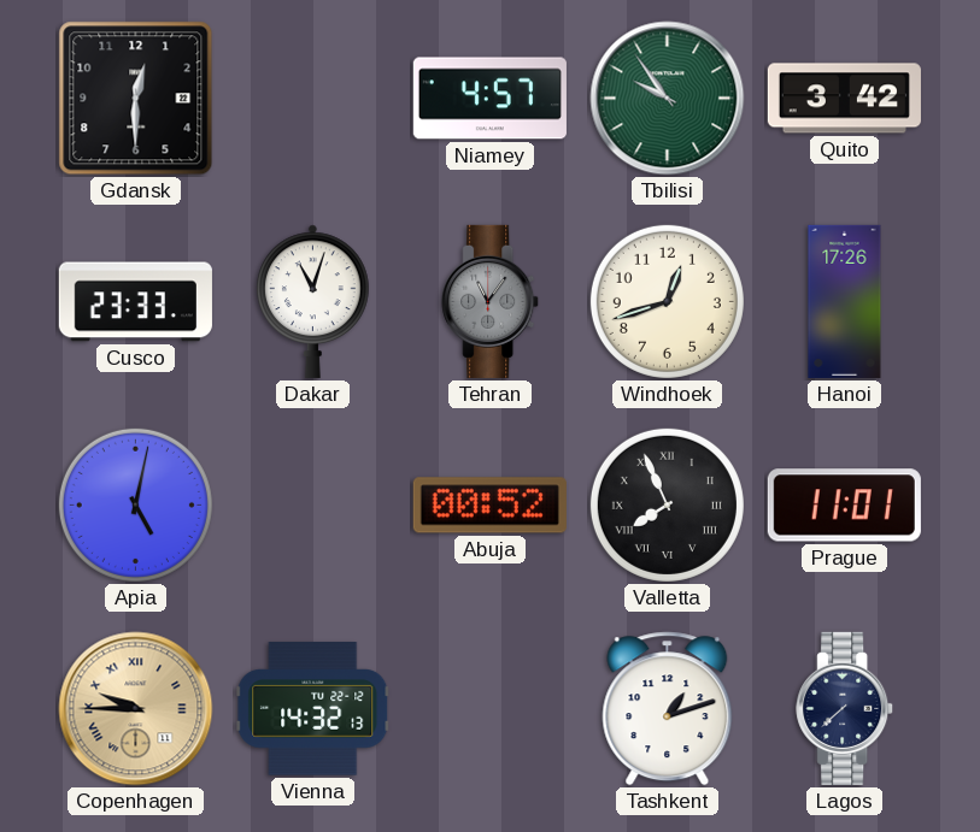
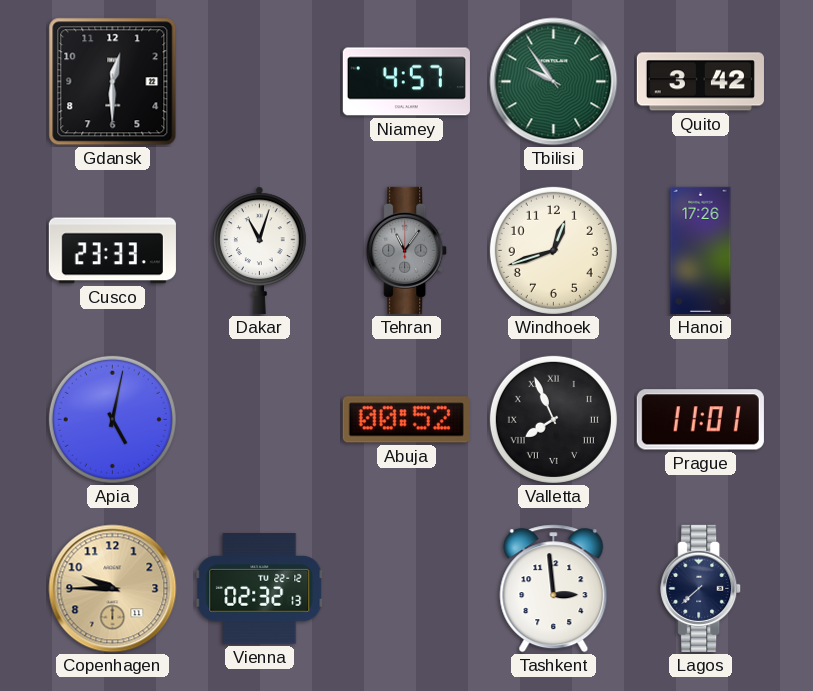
Copenhagen numerals: Roman -> Arabic
Vienna: 14:32 -> 02:32
Tashkent: 1:12 -> 2:59
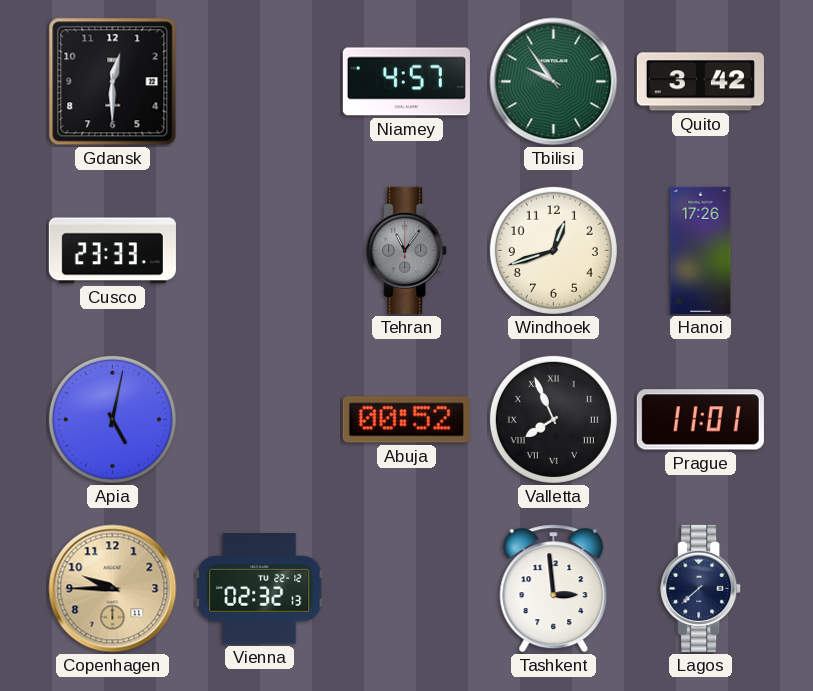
Dakar: 11:03 -> none
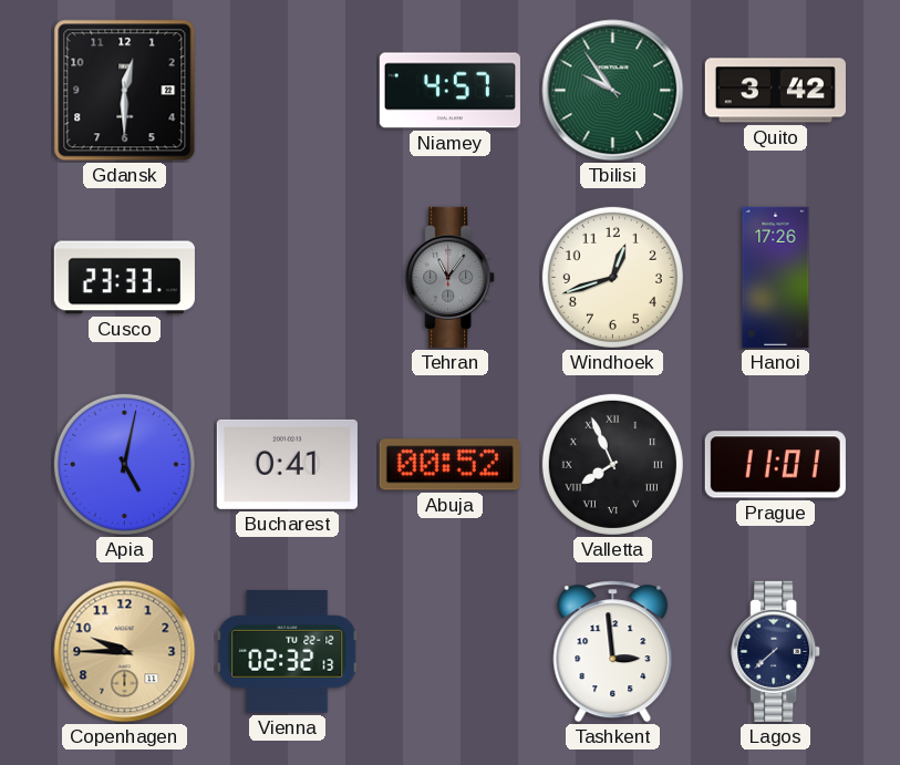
Bucharest: none -> 0:41
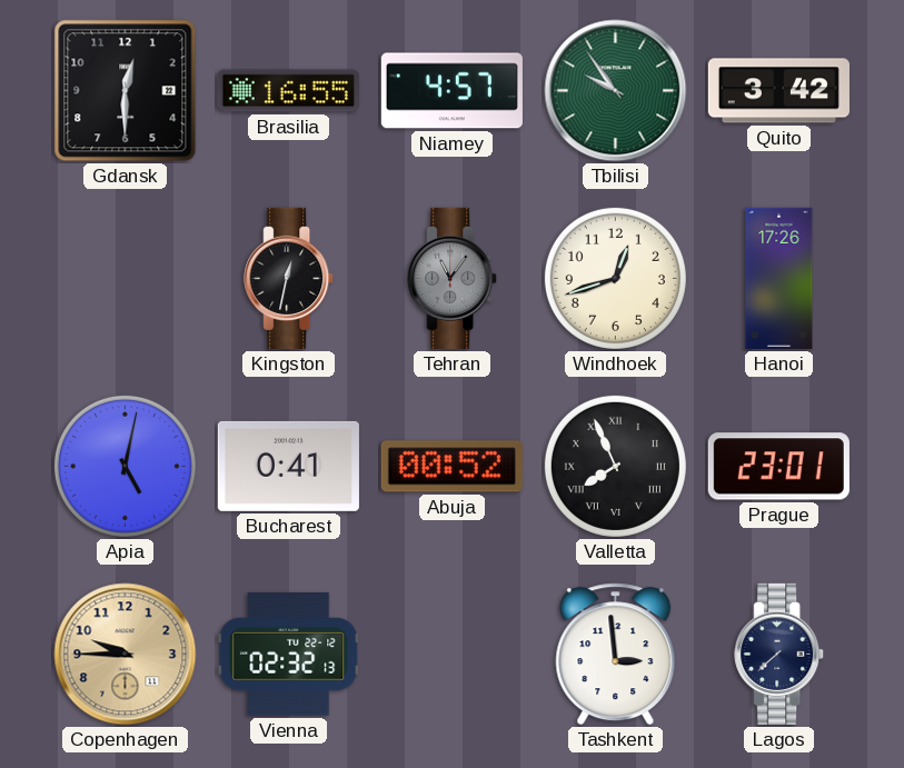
Brasilia: none -> 16:55
Cusco: 23:33 -> none
Kingston: none -> 12:32
Prague: 11:01 -> 23:01
